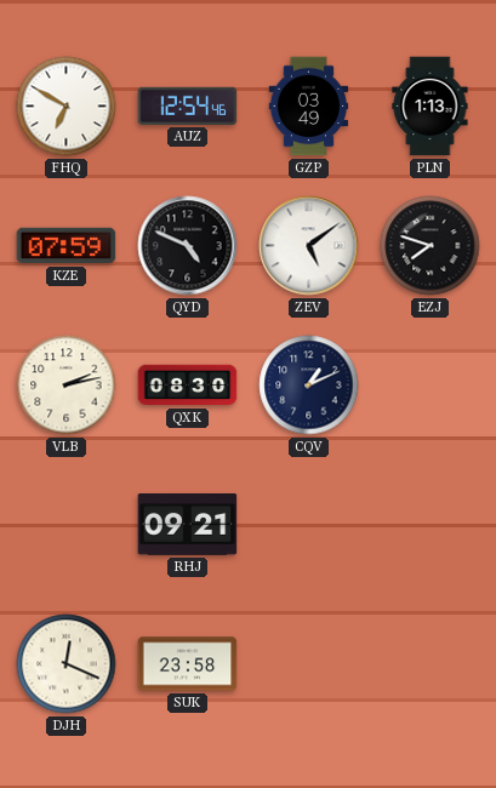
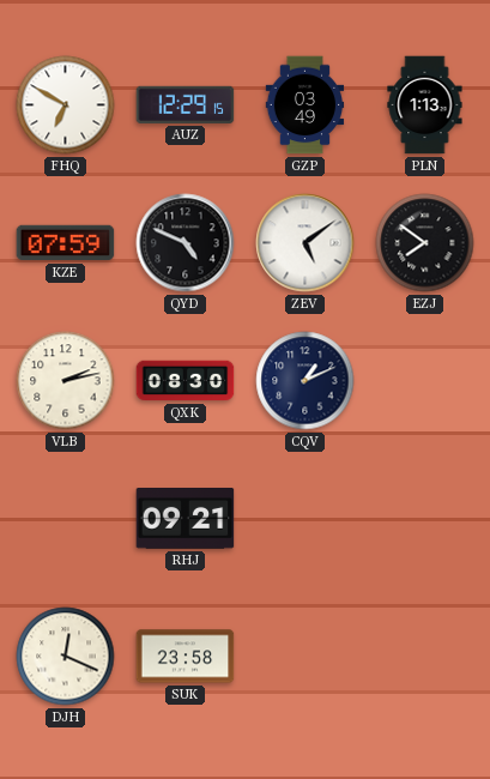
AUZ: 12:54 -> 12:29
EZJ: 7:48 -> 7:51
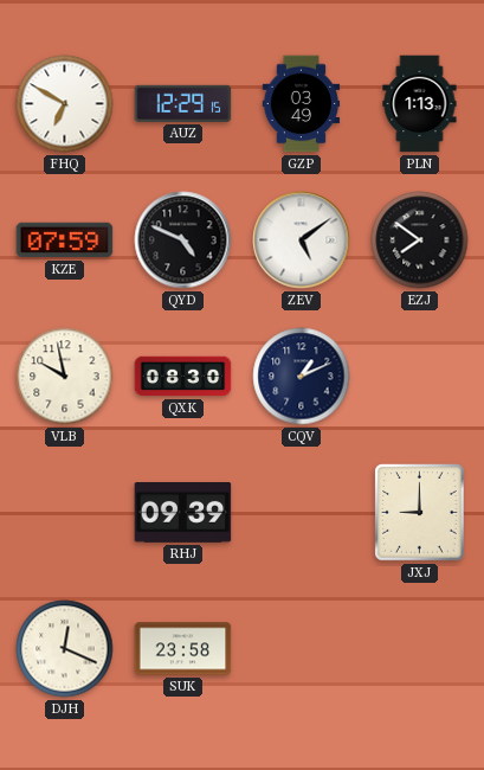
VLB: 2:13 -> 9:58
RHJ: 09:21 -> 09:39
JXJ: none -> 9:00
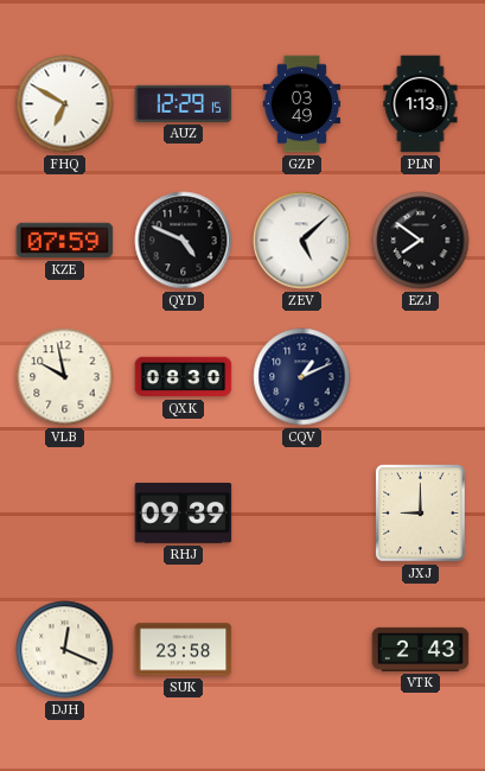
ZEV: 5:09 -> 5:08
VTK: none -> 2:43
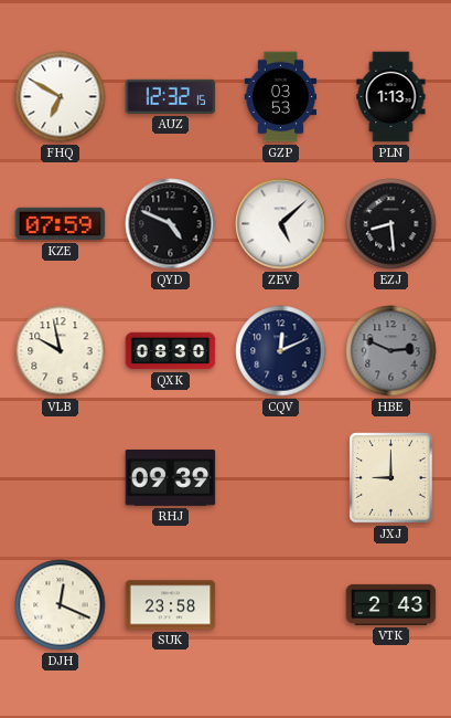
AUZ: 12:29 -> 12:32
GZP: 03:49 -> 03:53
EZJ: 7:51 -> 8:29
CQV: 1:11 -> 12:11
HBE: none -> 2:49
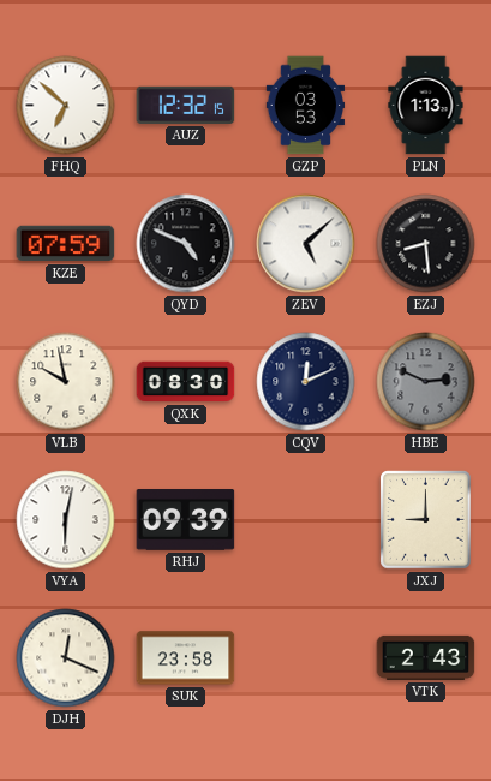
FHQ: 6:50 -> 6:52
VYA: none -> 6:02
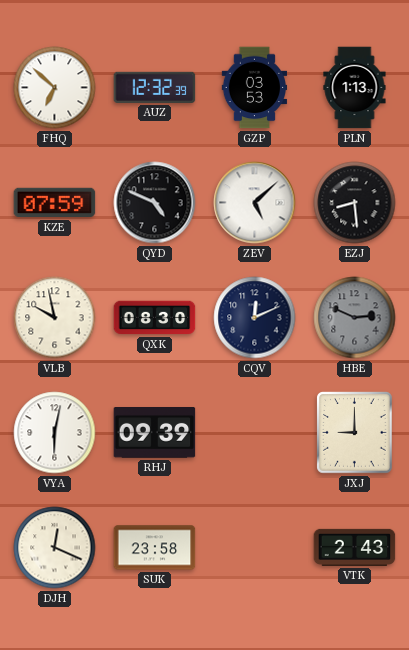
AUZ: 12:32:15 -> 12:32:39
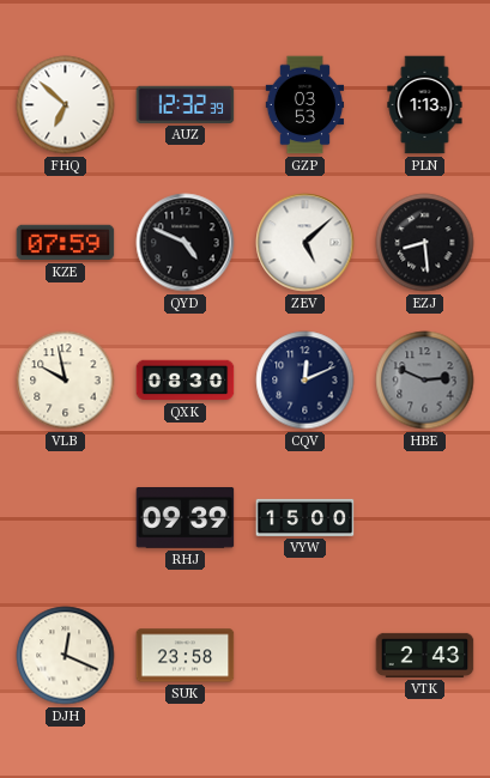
VYA: 6:02 -> none
VYW: none -> 15:00
JXJ: 9:00 -> none
